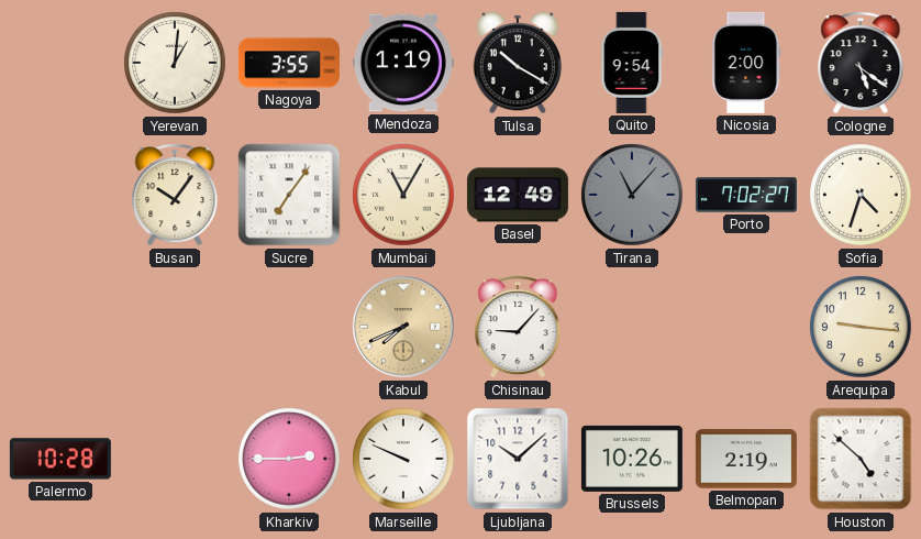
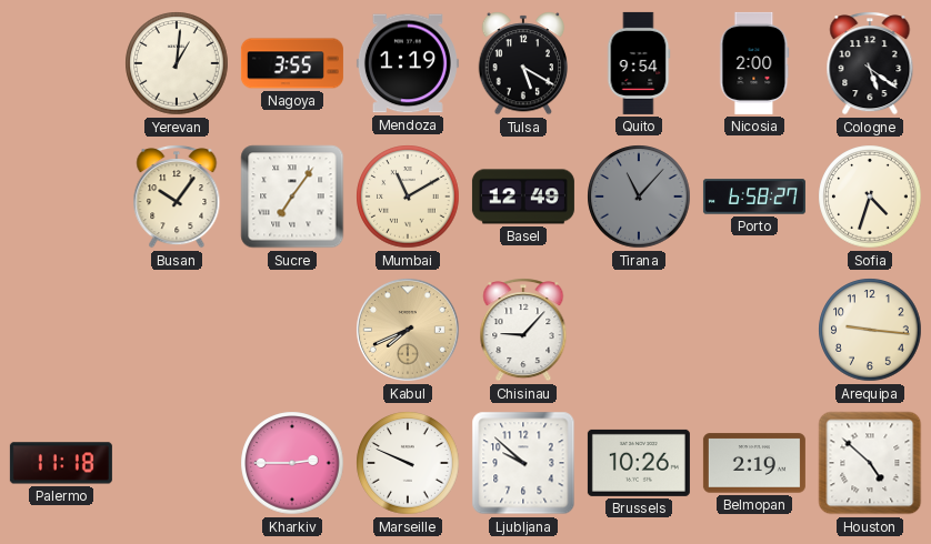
Tulsa: 10:20 -> 5:20
Mumbai: 11:05 -> 11:10
Porto: 7:02 -> 6:58
Palermo: 10:28 -> 11:18
Ljubljana: 10:08 -> 9:52
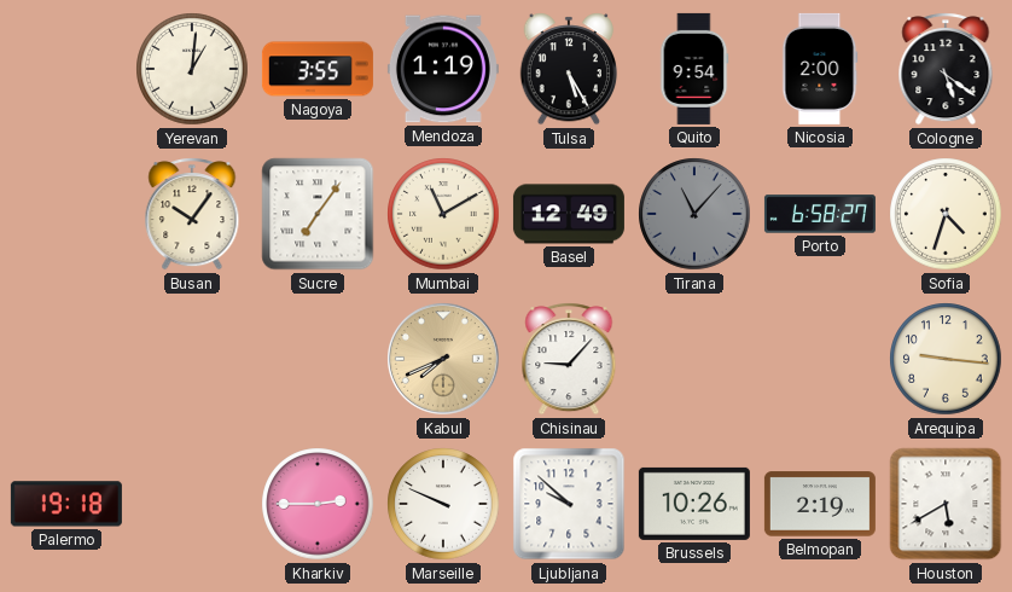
Tulsa: 5:20 -> 5:25
Palermo: 11:18 -> 19:18
Houston: 4:52 -> 5:40
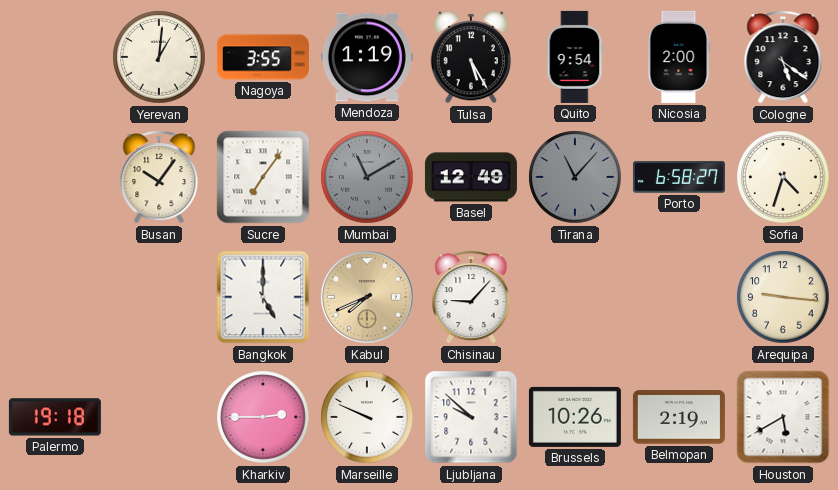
Mumbai dial: cream -> grey
Bangkok: none -> 5:00
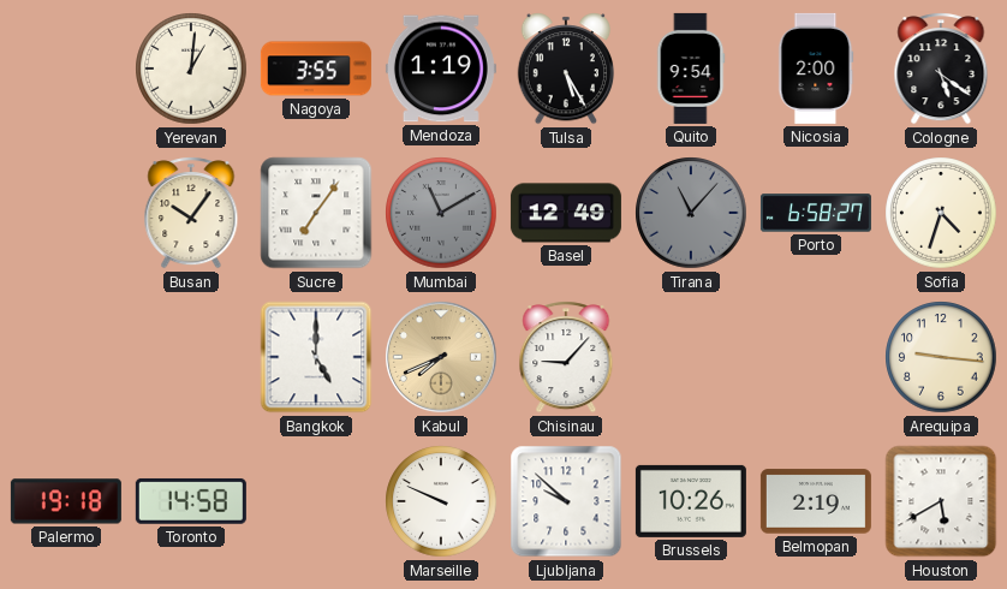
Toronto: none -> 14:58
Kharkiv: 2:45 -> none
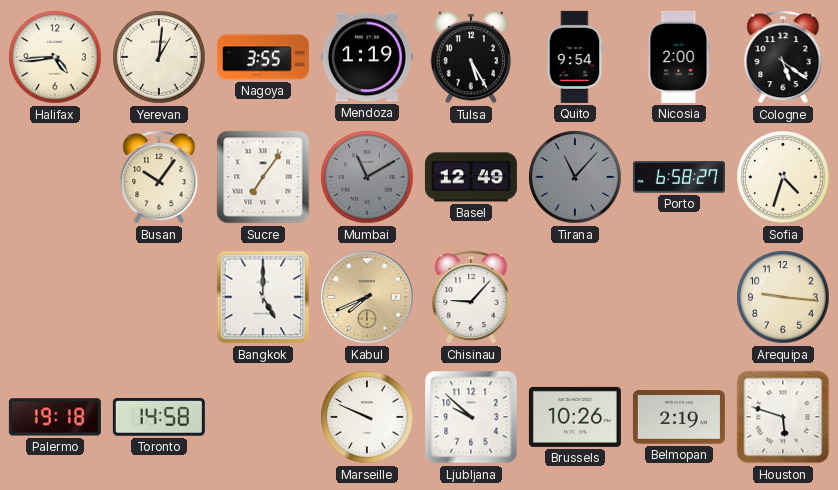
Halifax: none -> 4:44
Houston: 5:40 -> 5:48
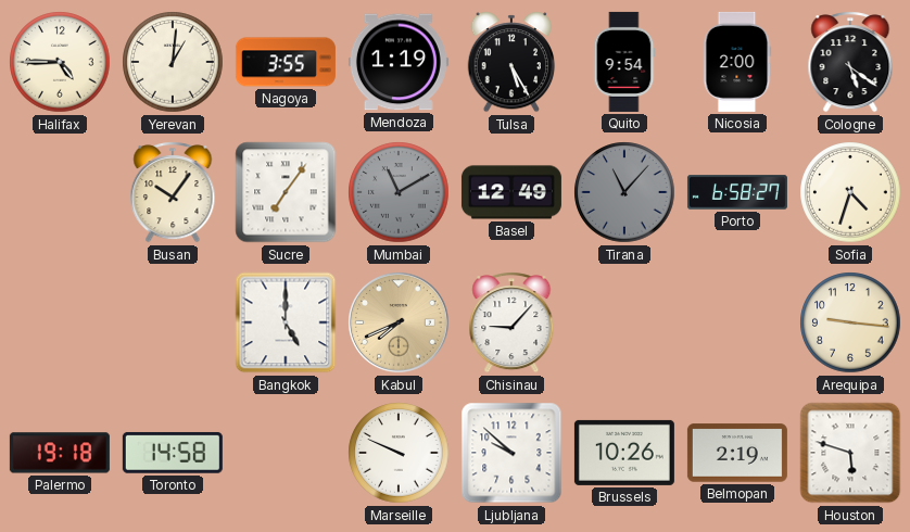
Halifax: 4:44 -> 4:45
